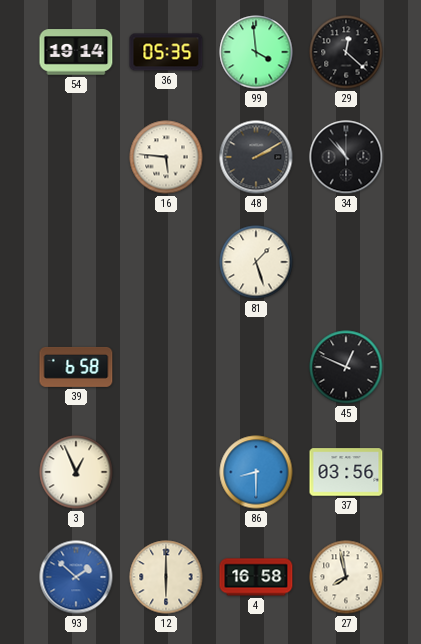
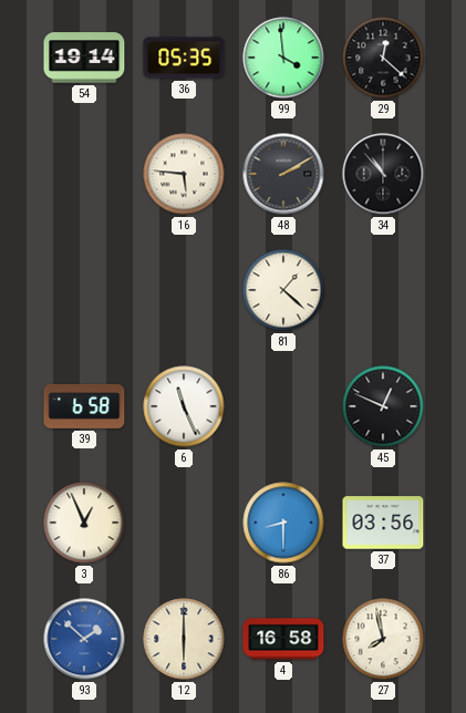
81: 1:27 -> 1:22
6: none -> 11:26
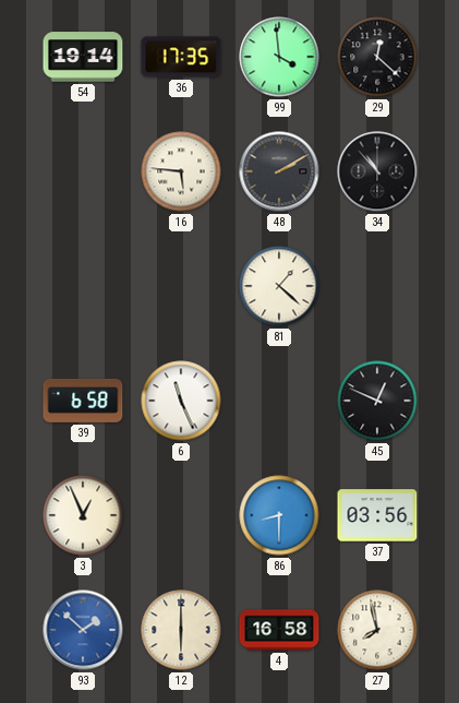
36: 05:35 -> 17:35
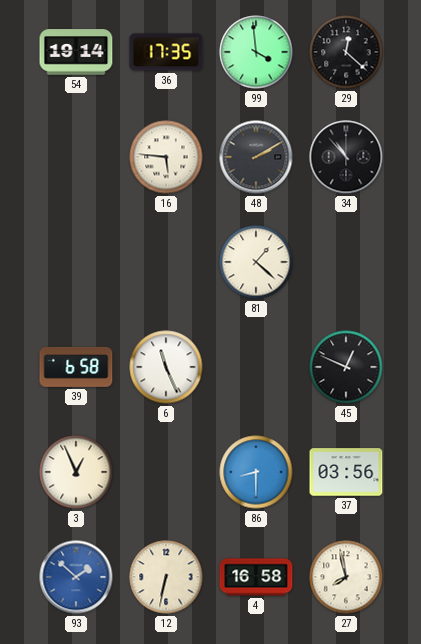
12: 6:00 -> 6:32
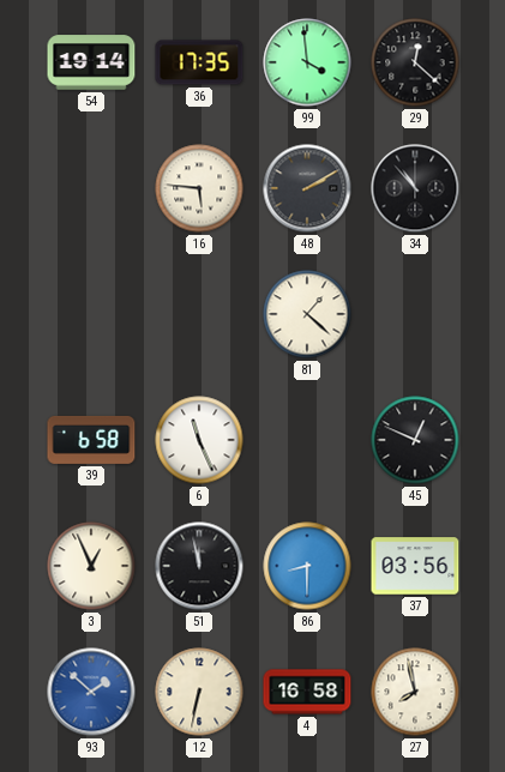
51: none -> 11:58
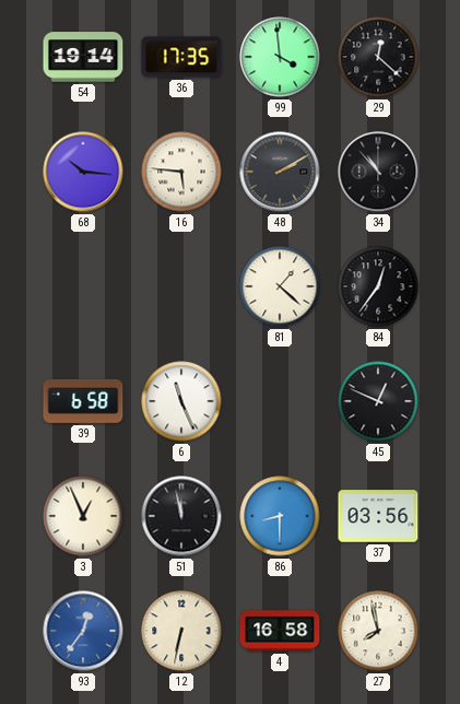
68: none -> 10:16
84: none -> 12:36
93: 1:52 -> 12:36
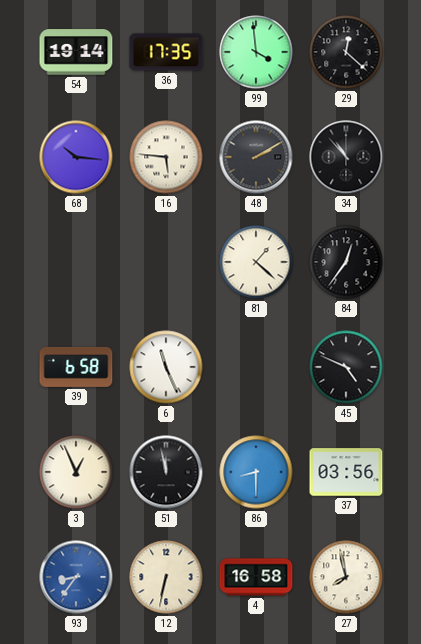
45: 12:49 -> 4:49
93: 12:36 -> 8:36
